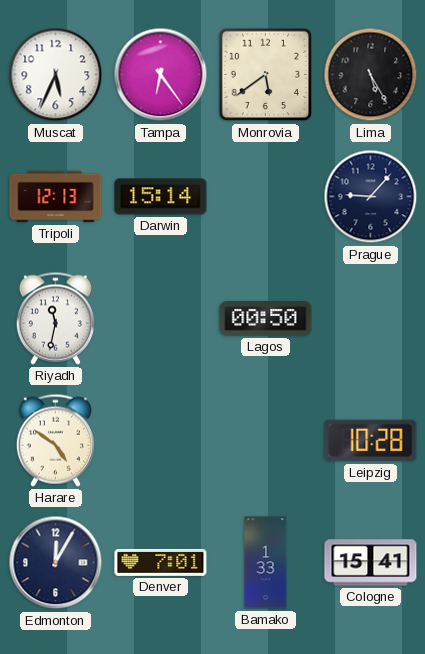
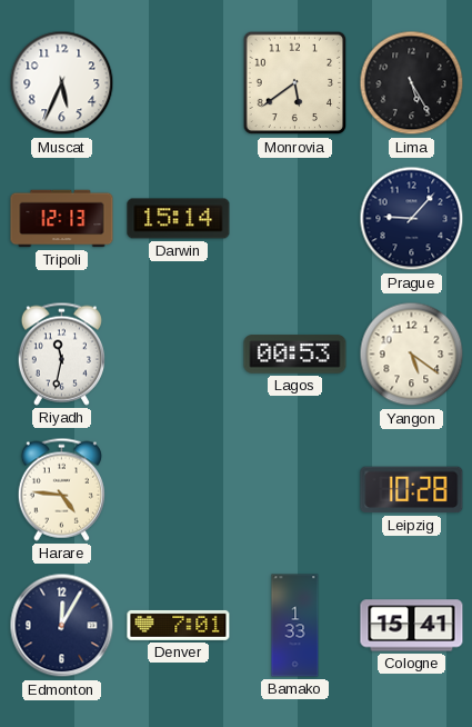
Tampa: 6:24 -> none
Lagos: 00:50 -> 00:53
Yangon: none -> 5:21
Harare: 4:51 -> 4:46
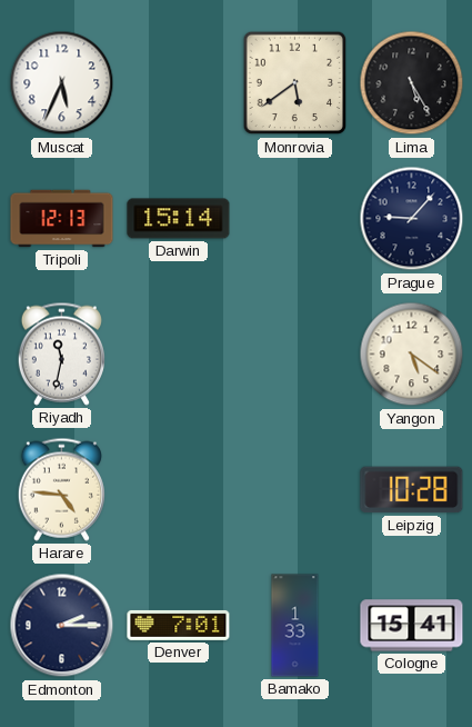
Lagos: 00:53 -> none
Edmonton: 12:05 -> 2:15
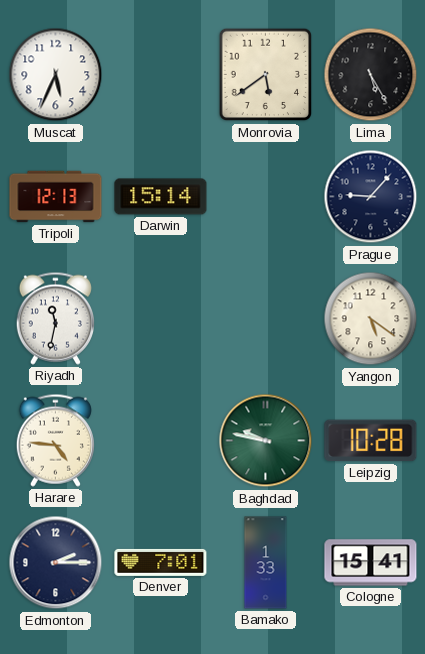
Baghdad: none -> 9:47
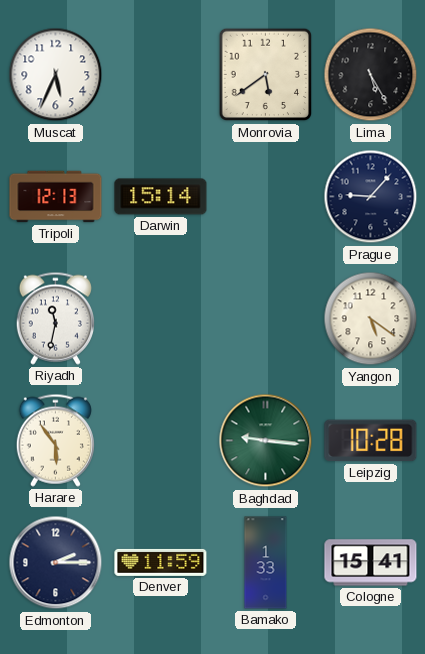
Harare: 4:46 -> 5:54
Baghdad: 9:47 -> 9:16
Denver: 7:01 -> 11:59
